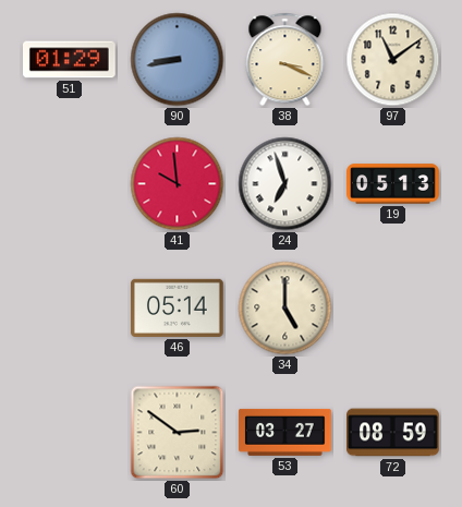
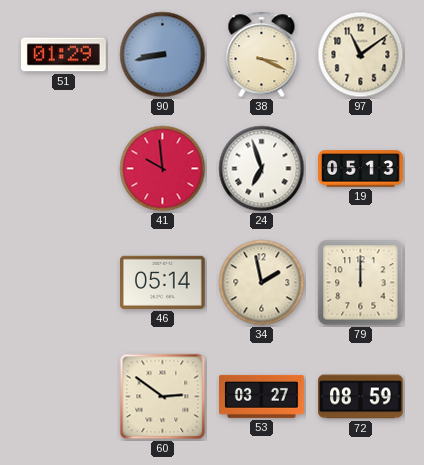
34: 5:00 -> 1:58
79: none -> 12:00
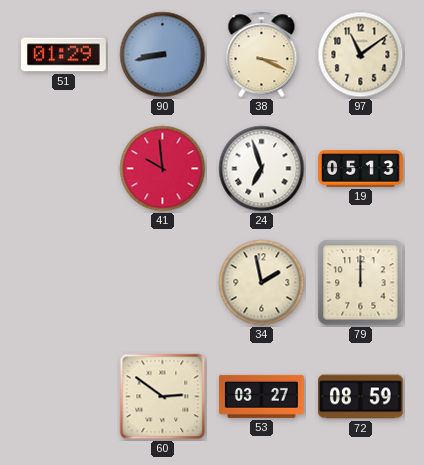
46: 05:14 -> none
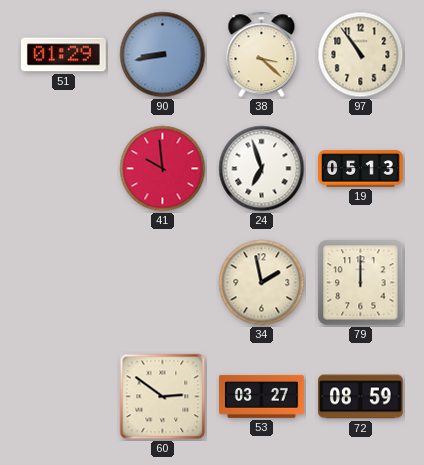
38: 3:19 -> 3:22
97: 11:09 -> 10:54
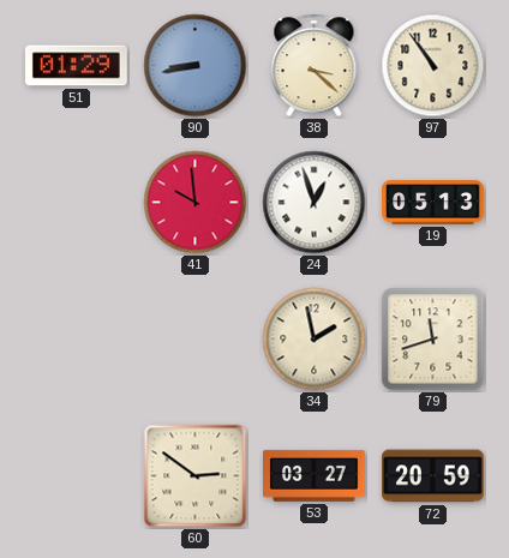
24: 6:57 -> 12:57
79: 12:00 -> 11:42
72: 08:59 -> 20:59
